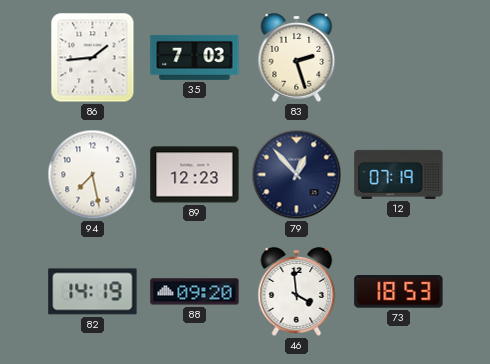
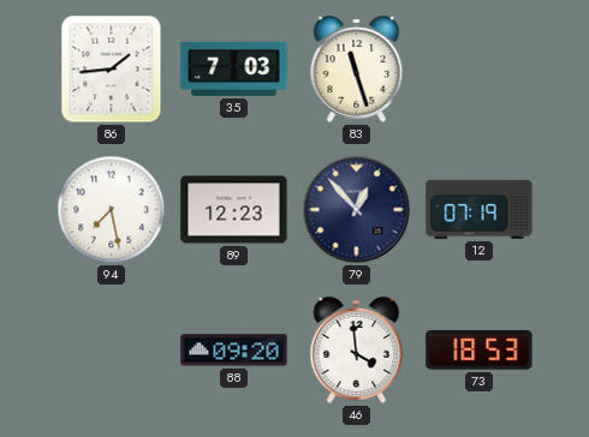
83: 2:27 -> 11:27
82: 14:19 -> none
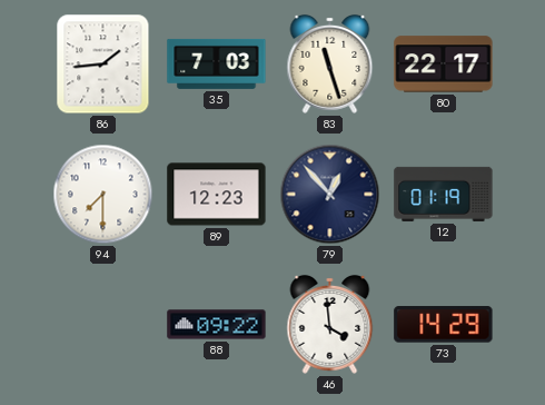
80: none -> 22:17
94: 7:28 -> 7:30
12: 07:19 -> 01:19
88: 09:20 -> 09:22
73: 18:53 -> 14:29
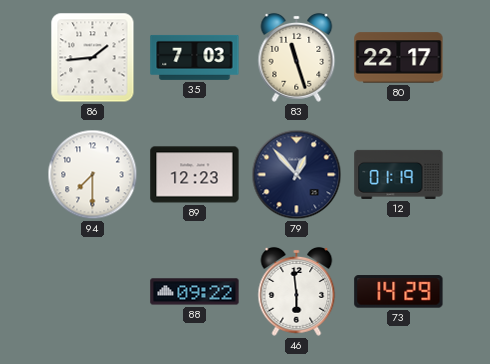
46: 3:59 -> 5:59
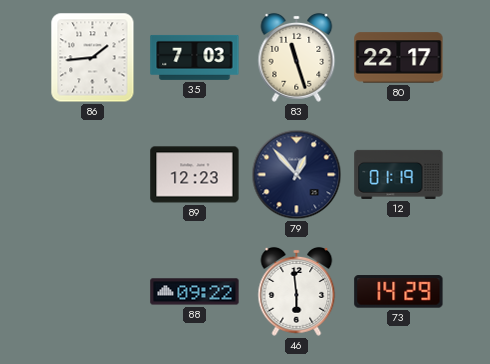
94: 7:30 -> none
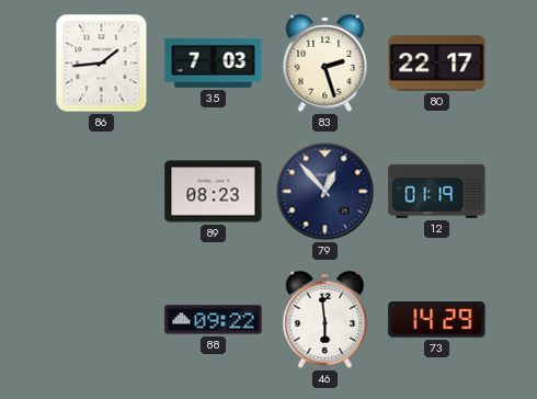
83: 11:27 -> 2:27
89: 12:23 -> 08:23
